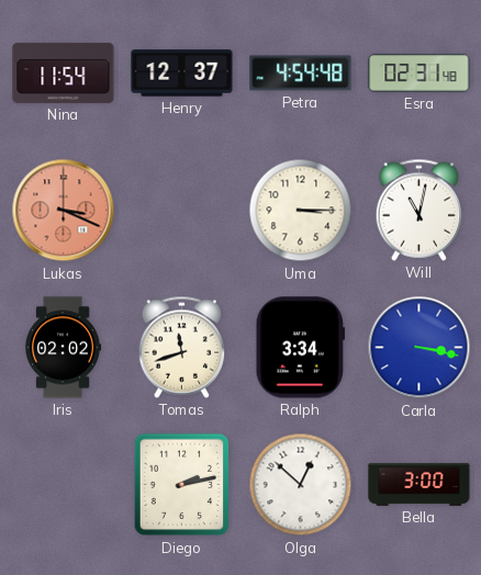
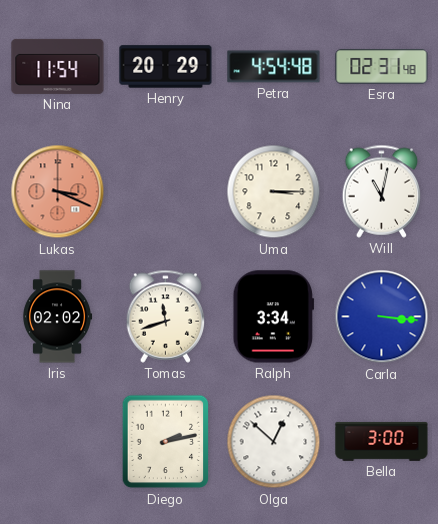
Henry: 12:37 -> 20:29
Carla: 3:17 -> 3:16
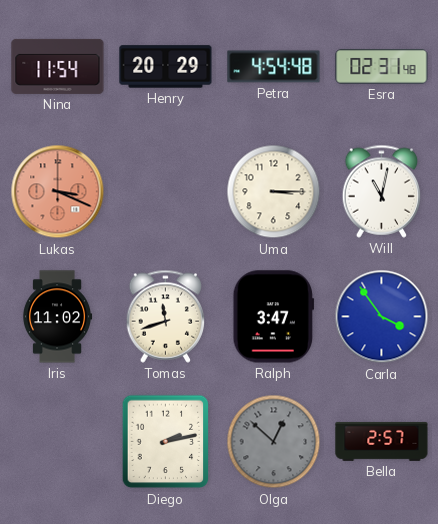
Iris: 02:02 -> 11:02
Ralph: 3:34 -> 3:47
Carla: 3:16 -> 3:54
Olga dial: white -> grey
Bella: 3:00 -> 2:57
